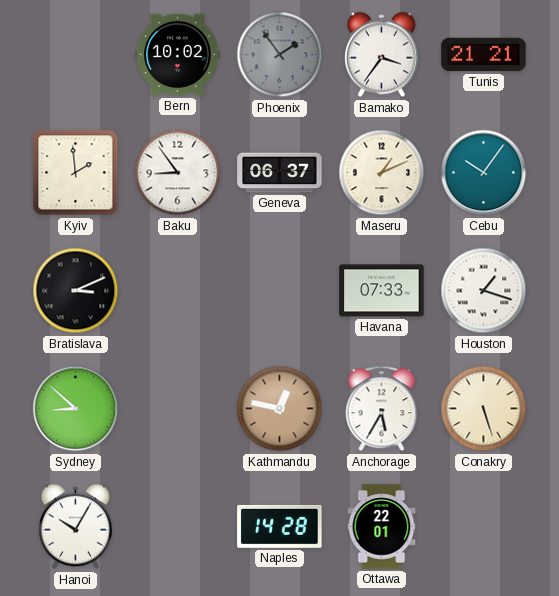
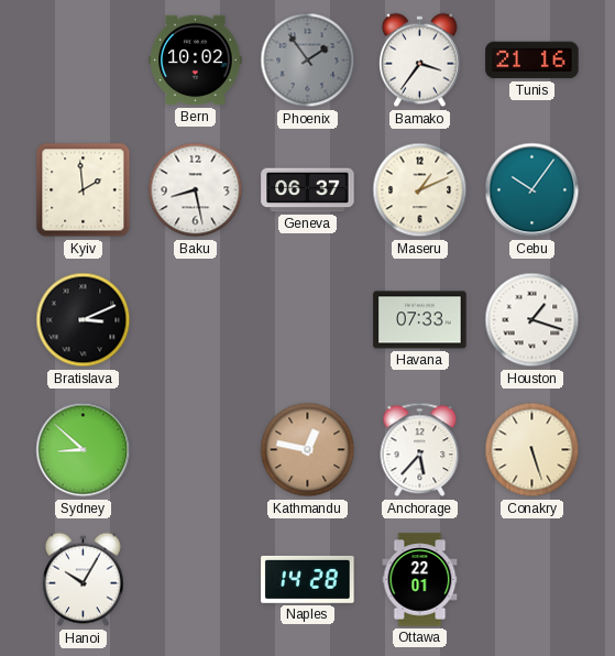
Tunis: 21:21 -> 21:16
Baku: 8:54 -> 8:28
Anchorage: 5:35 -> 5:37
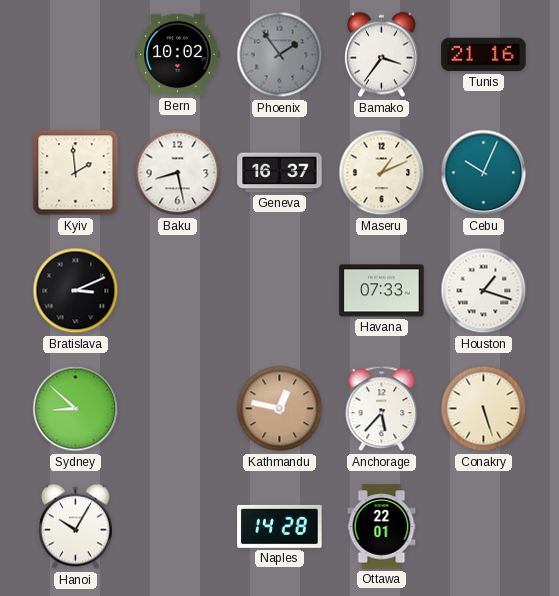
Geneva: 06:37 -> 16:37
Cebu: 10:06 -> 10:04
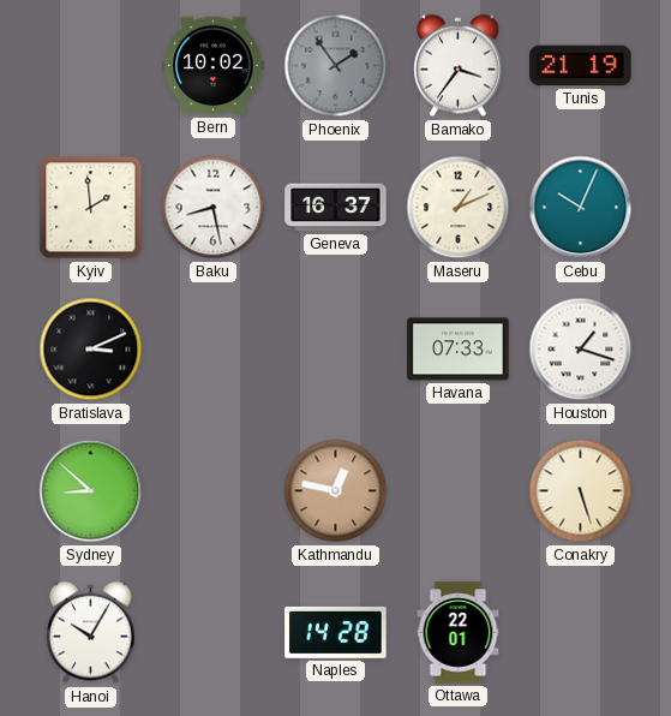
Tunis: 21:16 -> 21:19
Anchorage: 5:37 -> none
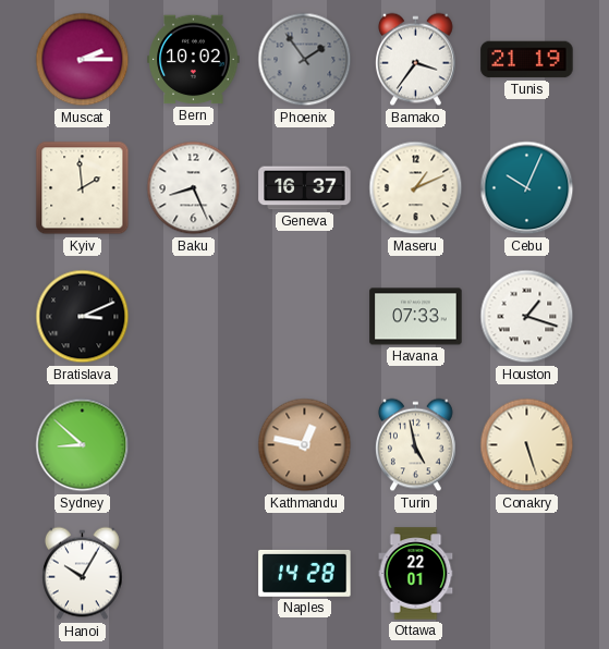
Muscat: none -> 2:15
Baku: 8:28 -> 8:26
Turin: none -> 4:58
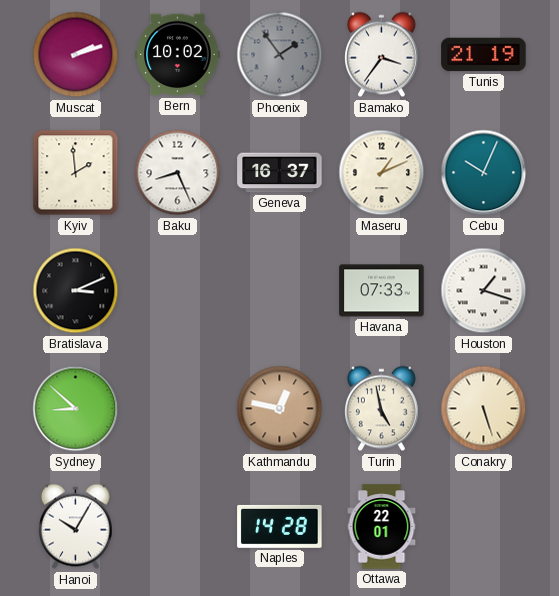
Muscat: 2:15 -> 2:12
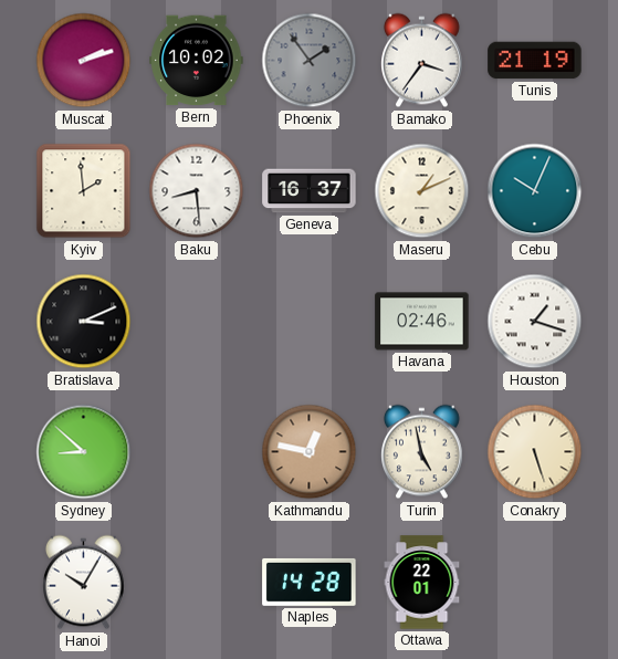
Baku: 8:26 -> 8:29
Havana: 07:33 -> 02:46
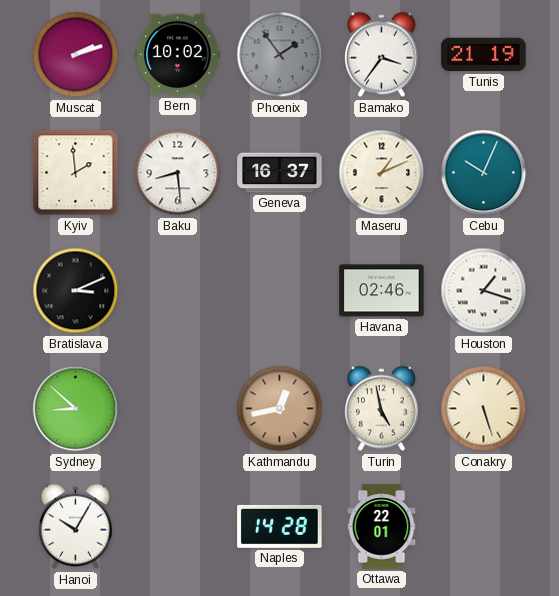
Kathmandu: 12:47 -> 12:43
